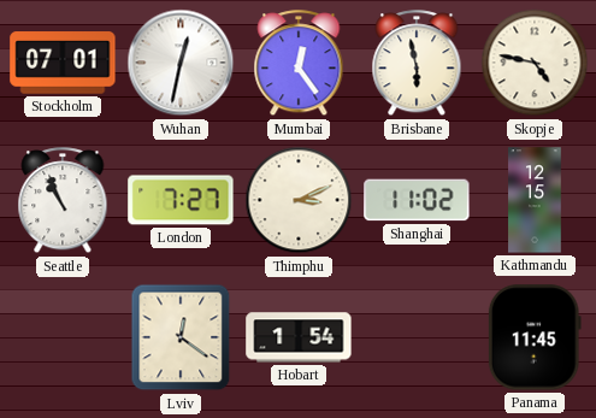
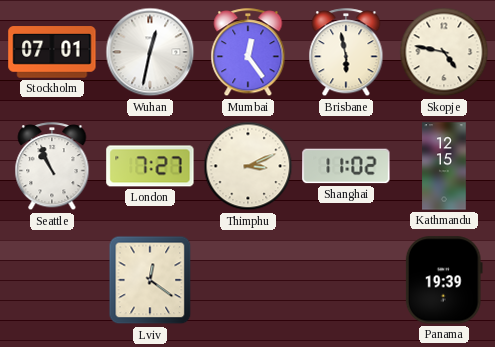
Hobart: 1:54 -> none
Panama: 11:45 -> 19:39
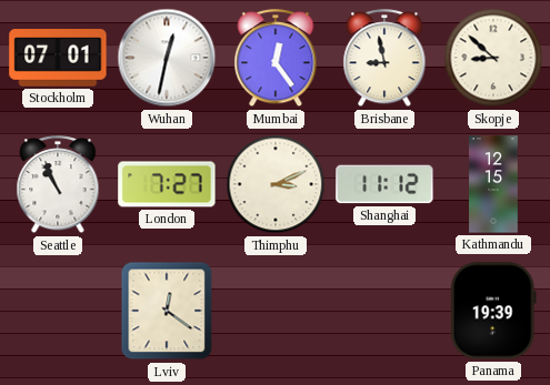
Brisbane: 5:58 -> 8:58
Skopje: 4:47 -> 8:52
Shanghai: 11:02 -> 11:12
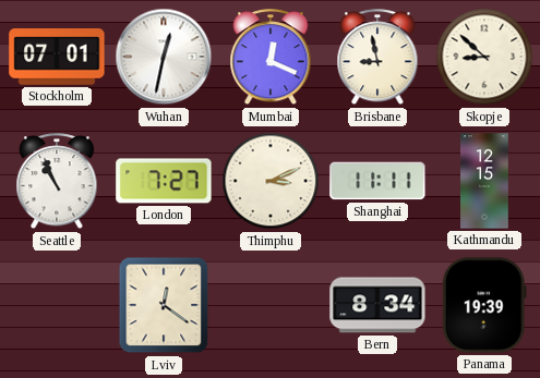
Mumbai: 12:24 -> 12:19
Shanghai: 11:12 -> 11:11
Bern: none -> 8:34
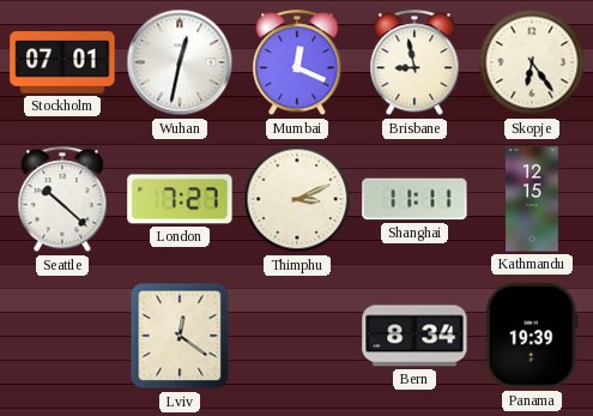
Skopje: 8:52 -> 6:24
Seattle: 10:56 -> 10:22
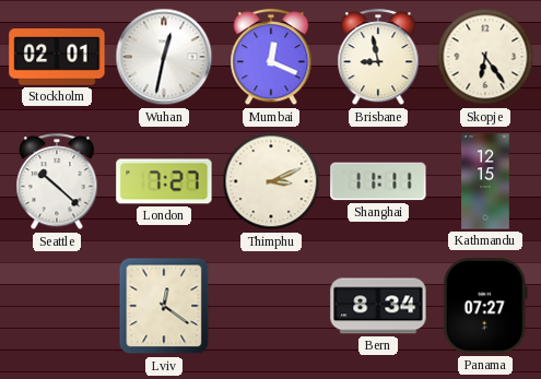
Stockholm: 07:01 -> 02:01
Panama: 19:39 -> 07:27
